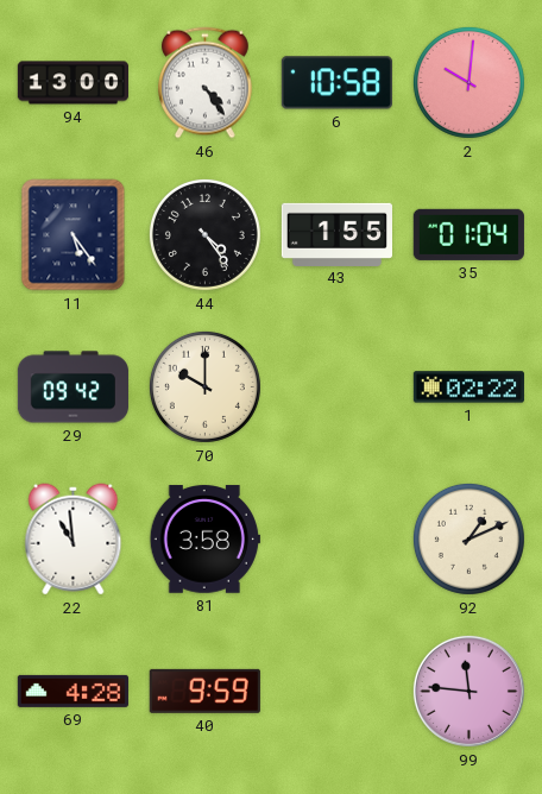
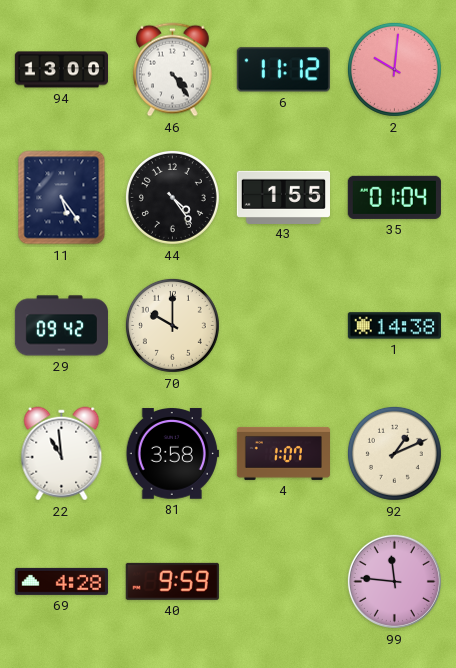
6: 10:58 -> 11:12
1: 02:22 -> 14:38
4: none -> 1:07
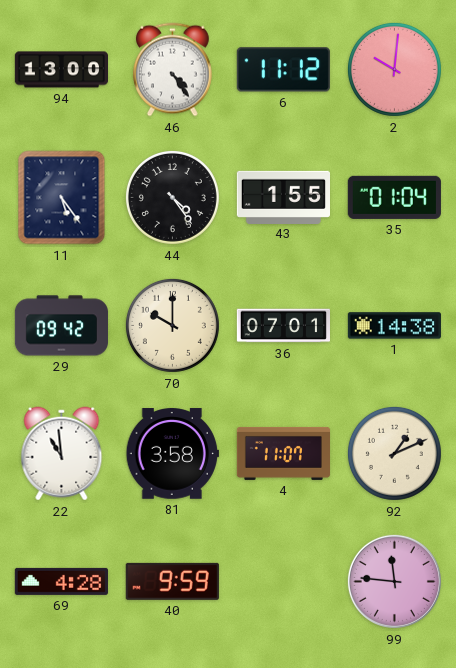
36: none -> 07:01
4: 1:07 -> 11:07
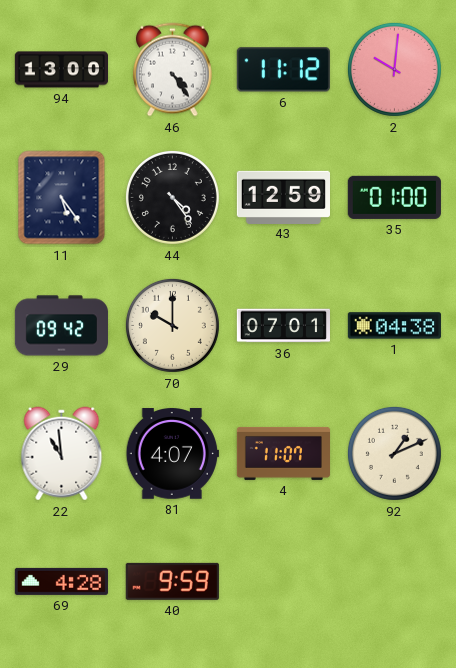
43: 1:55 -> 12:59
35: 01:04 -> 01:00
1: 14:38 -> 04:38
81: 3:58 -> 4:07
99: 11:46 -> none
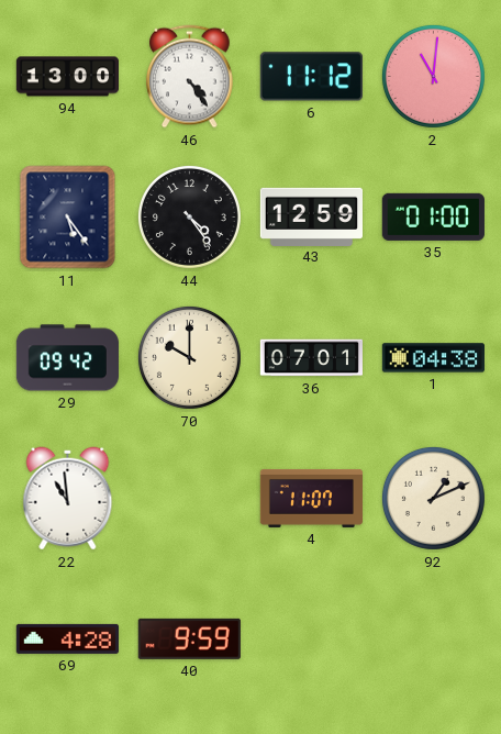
2: 10:01 -> 11:01
81: 4:07 -> none
